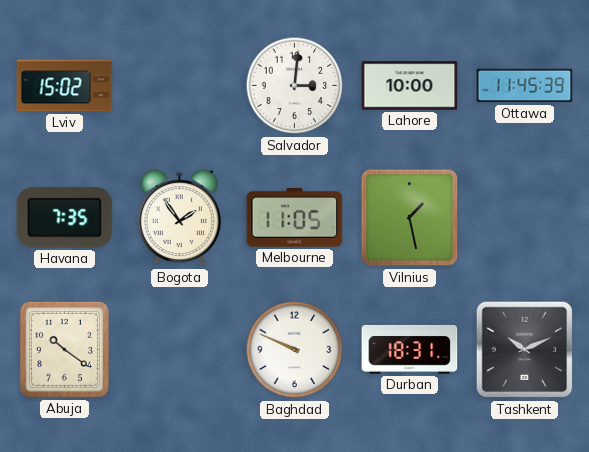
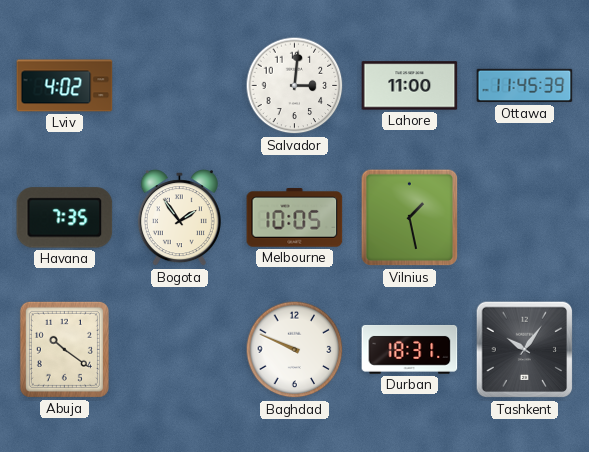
Lviv: 15:02 -> 4:02
Lahore: 10:00 -> 11:00
Melbourne: 11:05 -> 10:05
Tashkent: 10:11 -> 10:06
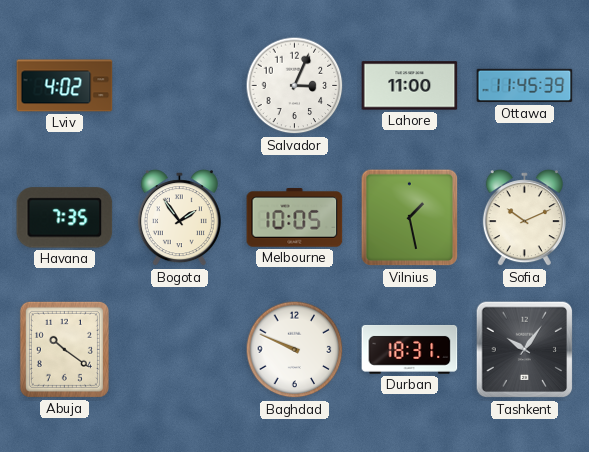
Salvador: 3:01 -> 3:04
Sofia: none -> 10:11
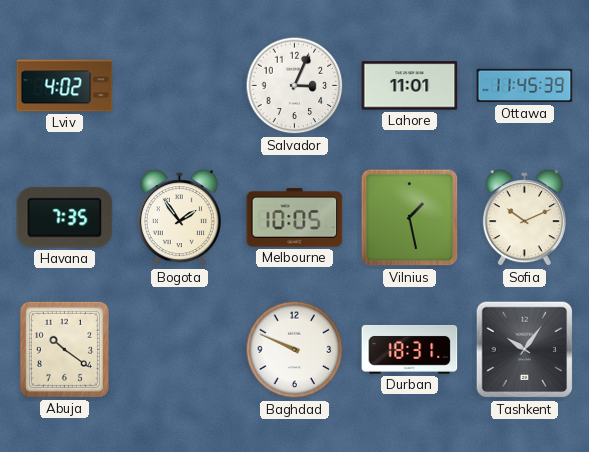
Lahore: 11:00 -> 11:01
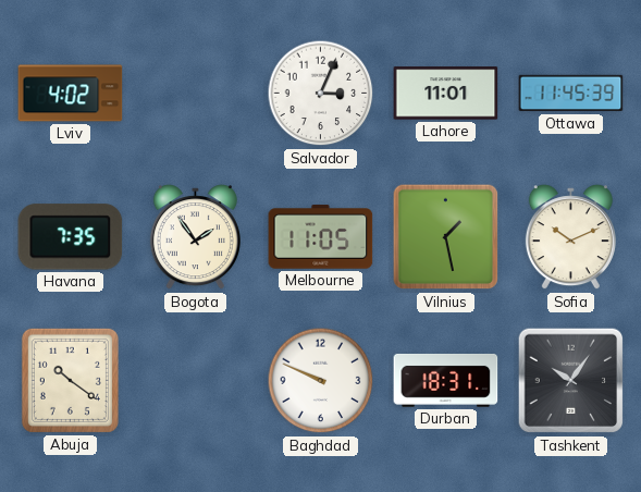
Melbourne: 10:05 -> 11:05
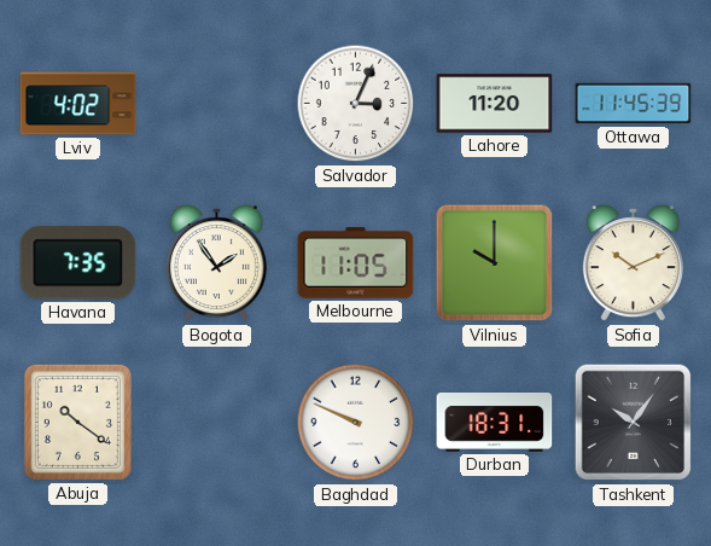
Lahore: 11:01 -> 11:20
Vilnius: 1:28 -> 10:00
